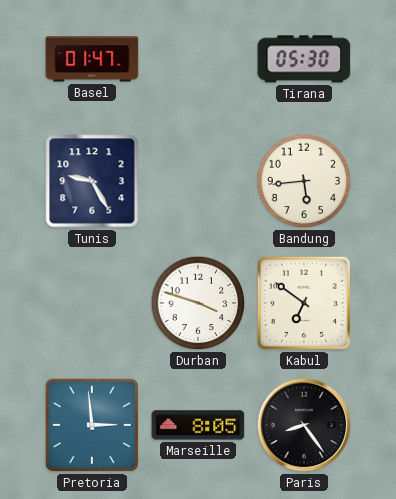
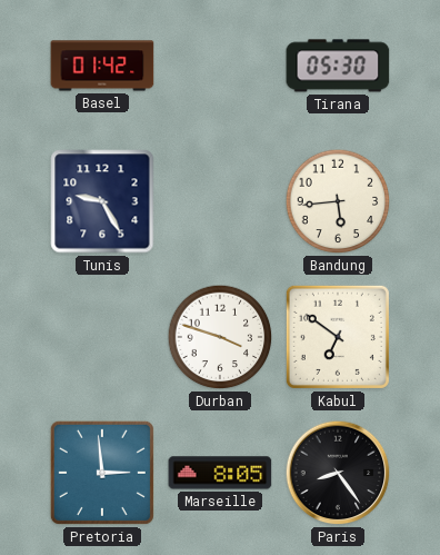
Basel: 01:47 -> 01:42
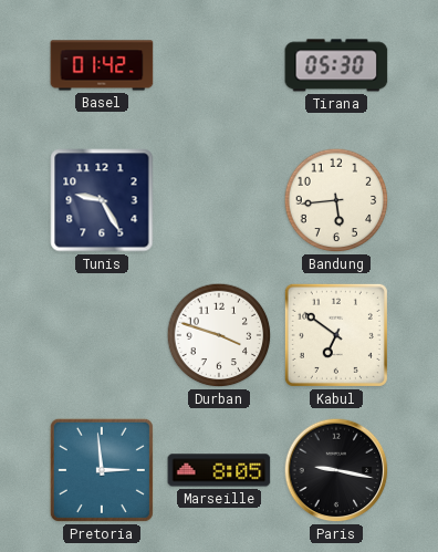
Paris: 8:24 -> 9:17
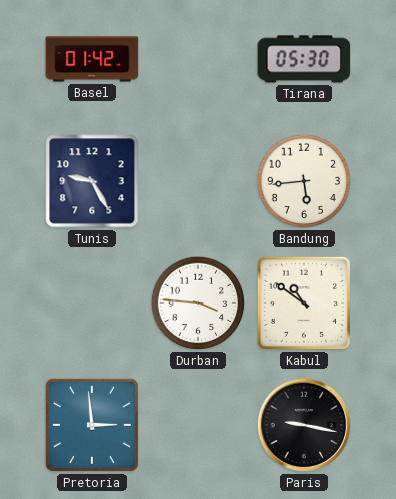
Durban: 3:48 -> 3:46
Kabul: 6:51 -> 10:51
Marseille: 8:05 -> none
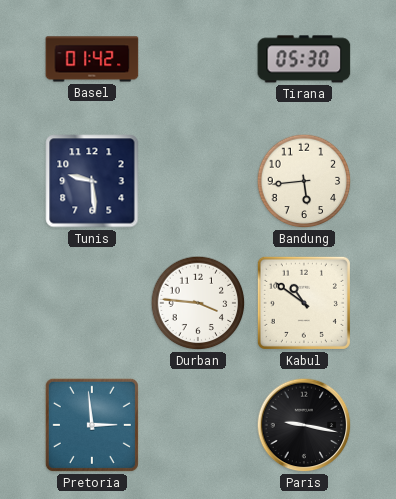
Tunis: 9:25 -> 9:29
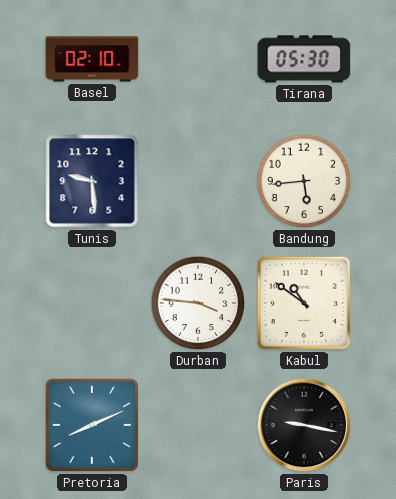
Basel: 01:42 -> 02:10
Pretoria: 2:59 -> 8:11
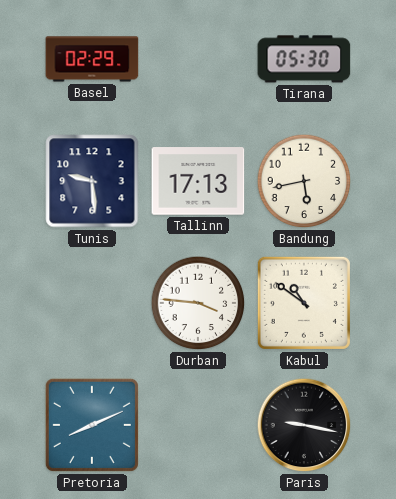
Basel: 02:10 -> 02:29
Tallinn: none -> 17:13
Bandung: 5:44 -> 5:43
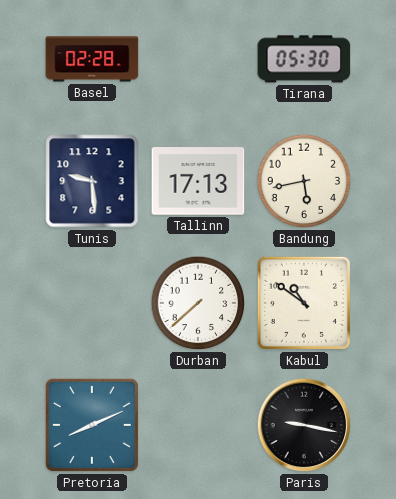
Basel: 02:29 -> 02:28
Durban: 3:46 -> 7:38
